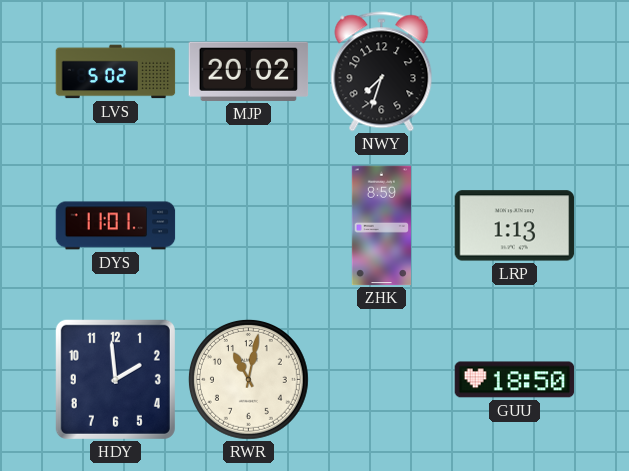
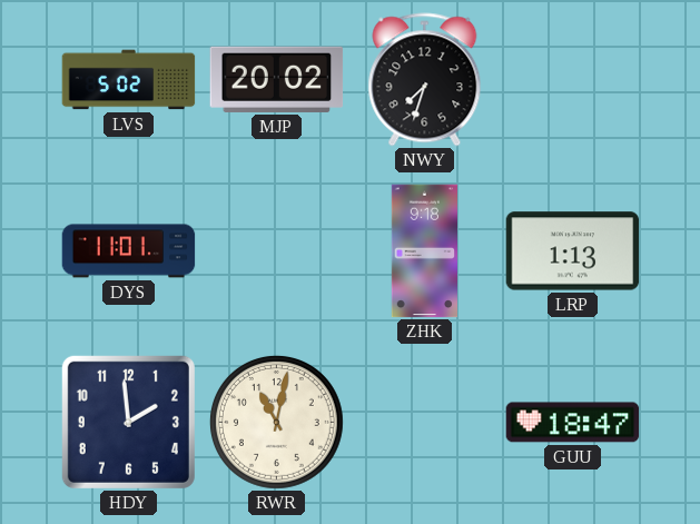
ZHK: 8:59 -> 9:18
GUU: 18:50 -> 18:47
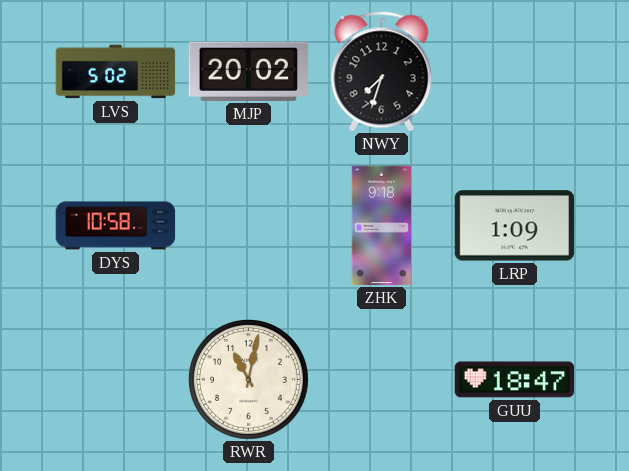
DYS: 11:01 -> 10:58
LRP: 1:13 -> 1:09
HDY: 1:59 -> none
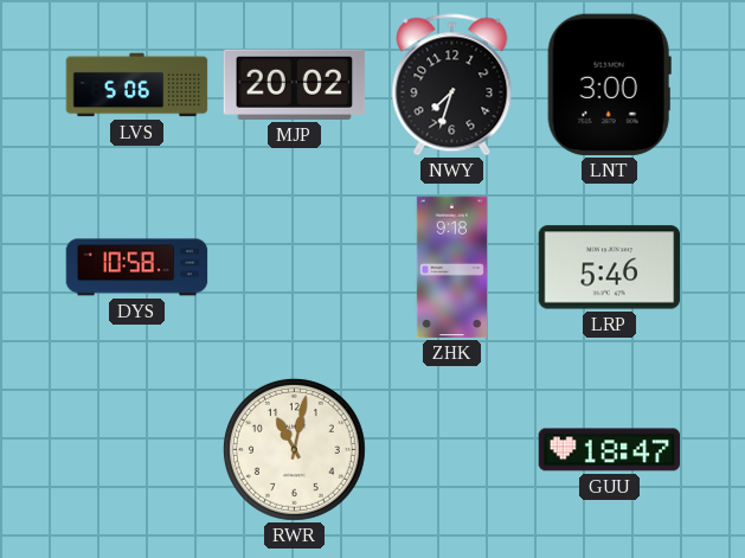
LVS: 5:02 -> 5:06
LNT: none -> 3:00
LRP: 1:09 -> 5:46
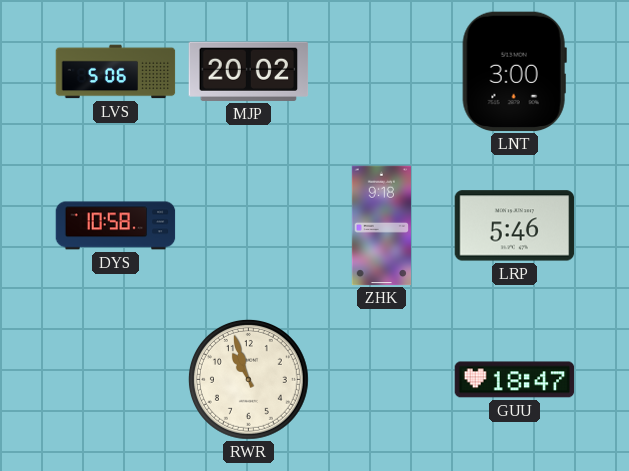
NWY: 7:33 -> none
RWR: 11:02 -> 10:57
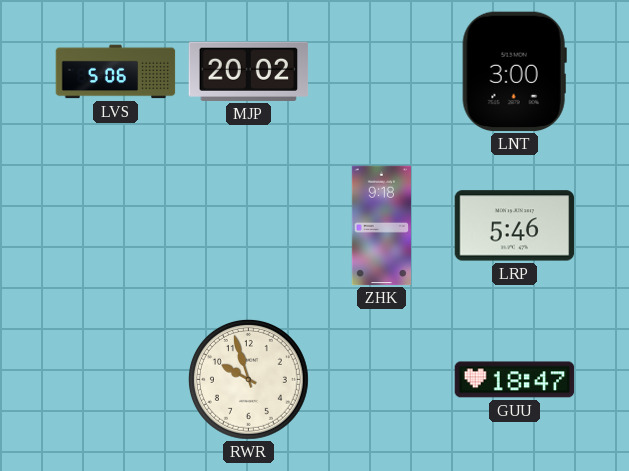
DYS: 10:58 -> none
RWR: 10:57 -> 9:57
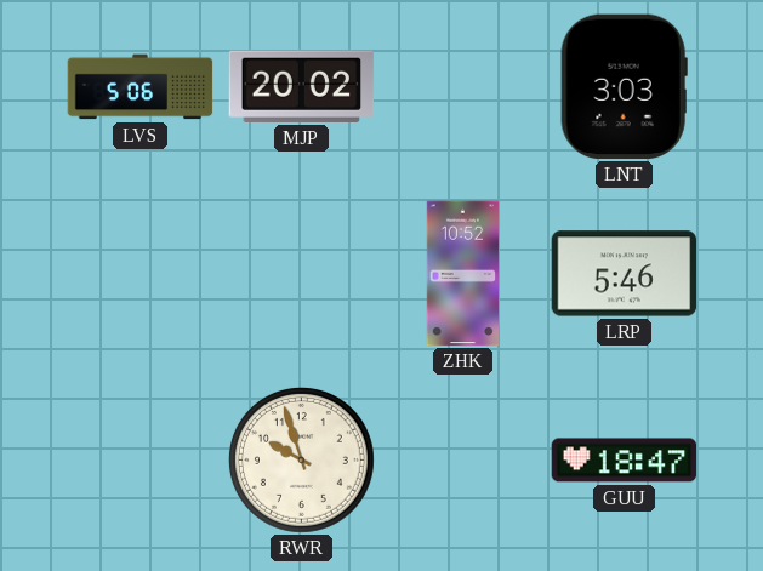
LNT: 3:00 -> 3:03
ZHK: 9:18 -> 10:52
